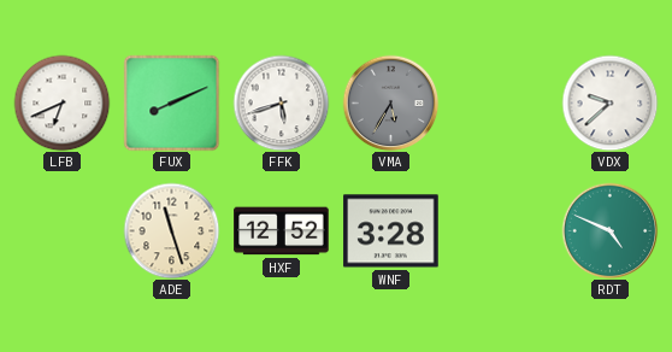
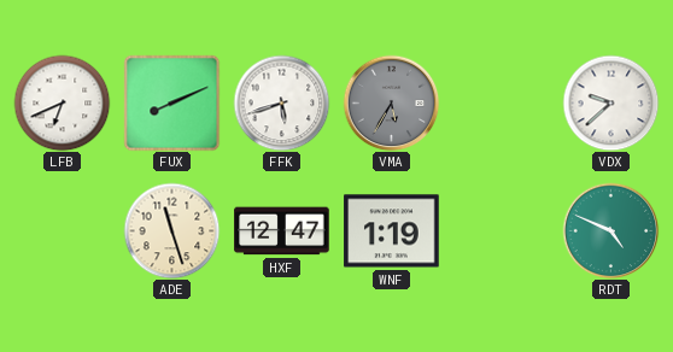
HXF: 12:52 -> 12:47
WNF: 3:28 -> 1:19
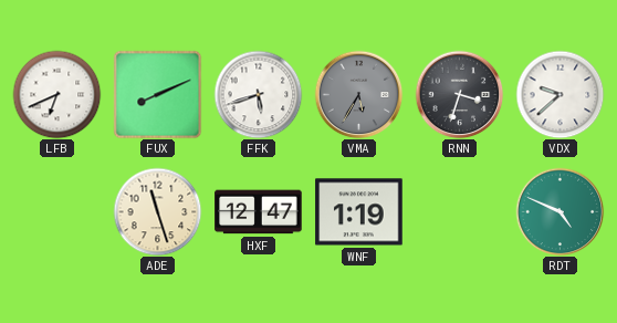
RNN: none -> 3:33
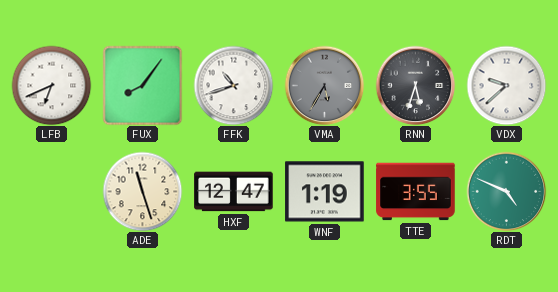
FUX: 8:11 -> 8:06
FFK: 5:42 -> 10:42
RNN: 3:33 -> 5:33
TTE: none -> 3:55
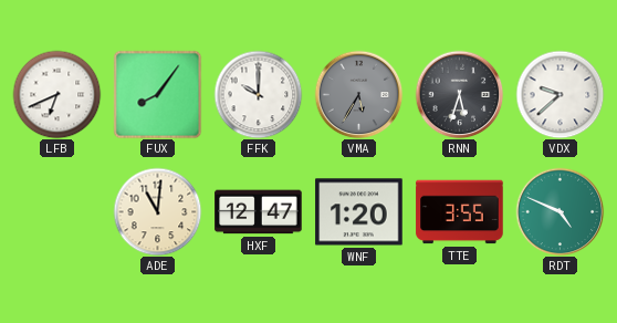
FFK: 10:42 -> 10:00
ADE: 11:27 -> 11:01
WNF: 1:19 -> 1:20
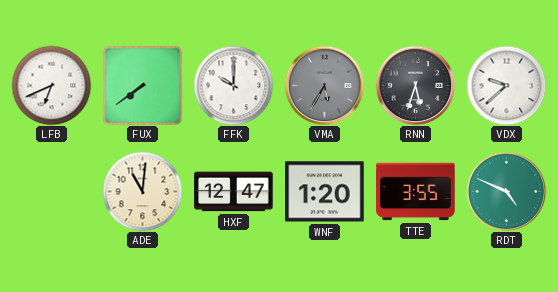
FUX: 8:06 -> 7:39
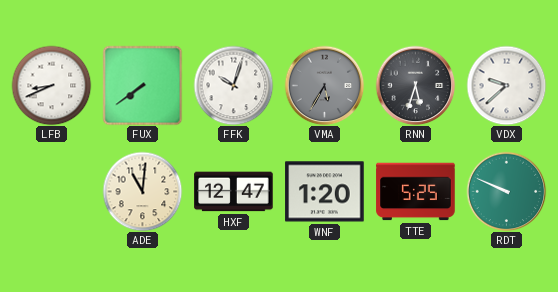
LFB: 6:41 -> 8:41
FFK: 10:00 -> 10:03
TTE: 3:55 -> 5:25
RDT: 4:49 -> 9:49
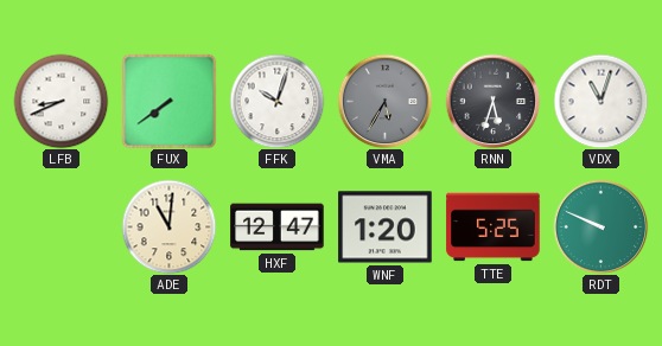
VDX: 9:38 -> 11:03
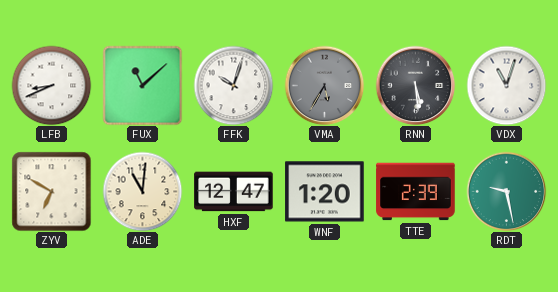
FUX: 7:39 -> 11:08
RNN: 5:33 -> 5:29
ZYV: none -> 6:50
TTE: 5:25 -> 2:39
RDT: 9:49 -> 9:28
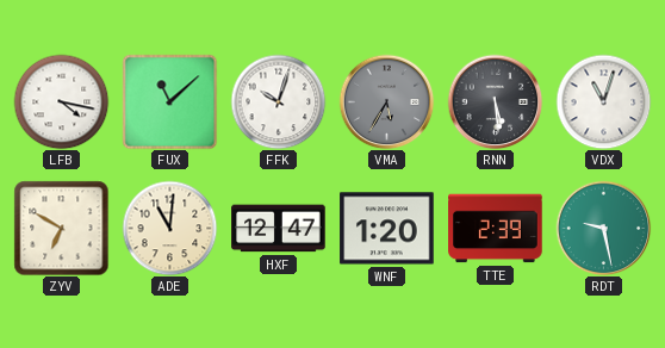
LFB: 8:41 -> 4:17
